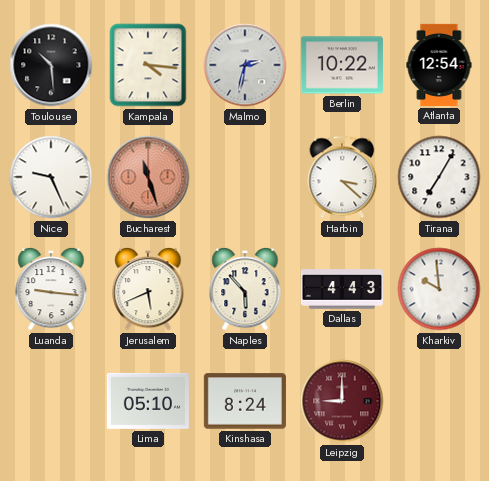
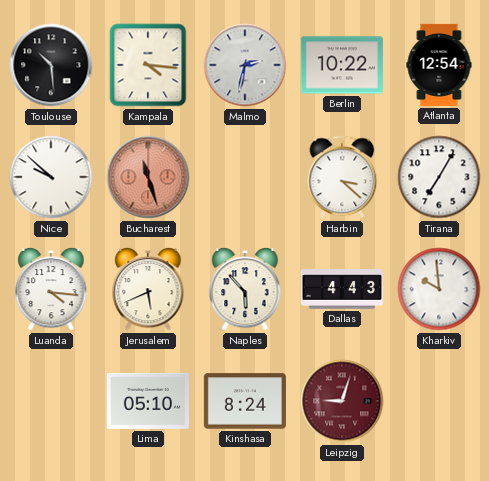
Nice: 9:26 -> 9:52
Luanda: 9:16 -> 4:16
Leipzig: 9:00 -> 9:03
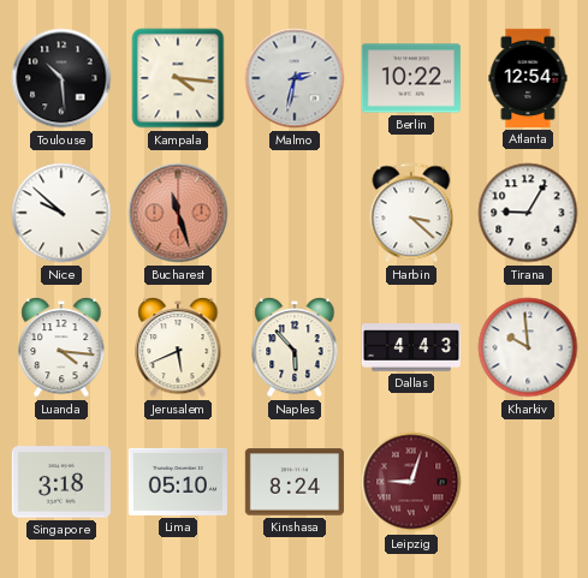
Tirana: 7:05 -> 9:05
Singapore: none -> 3:18
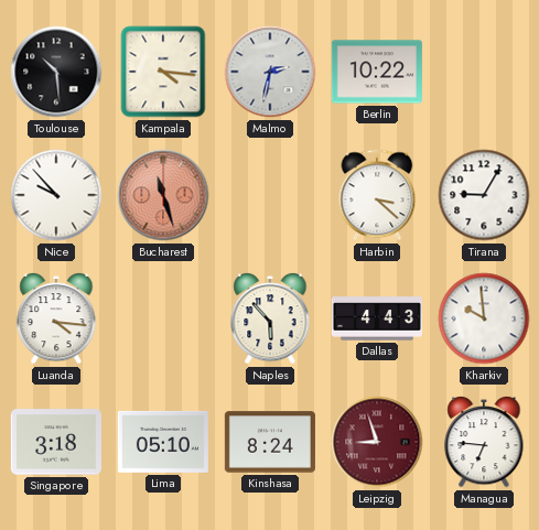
Atlanta: 12:54 -> none
Nice: 9:52 -> 9:53
Jerusalem: 5:41 -> none
Leipzig: 9:03 -> 8:57
Managua: none -> 6:46
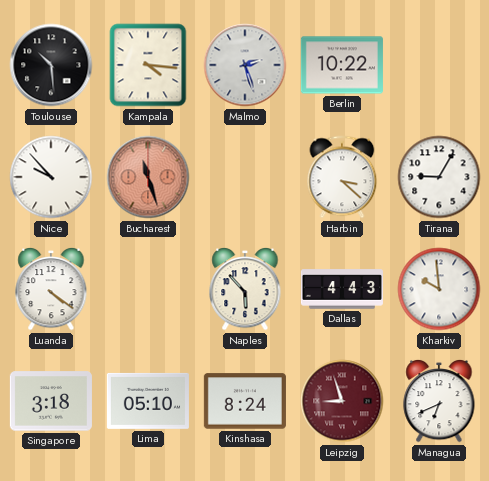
Malmo: 2:32 -> 2:27
Luanda: 4:16 -> 4:21
Managua: 6:46 -> 6:41
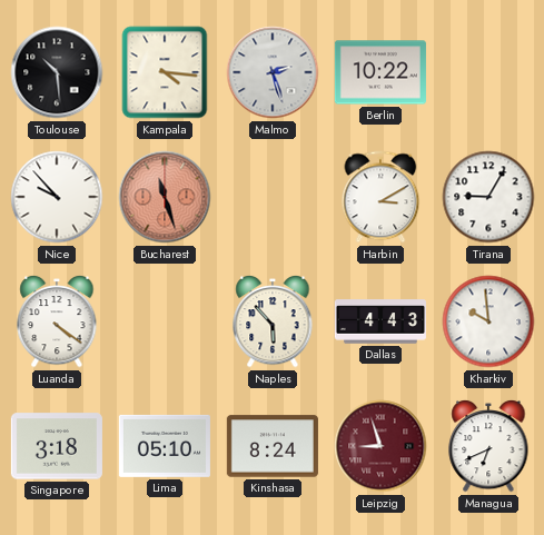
Harbin: 3:22 -> 3:10
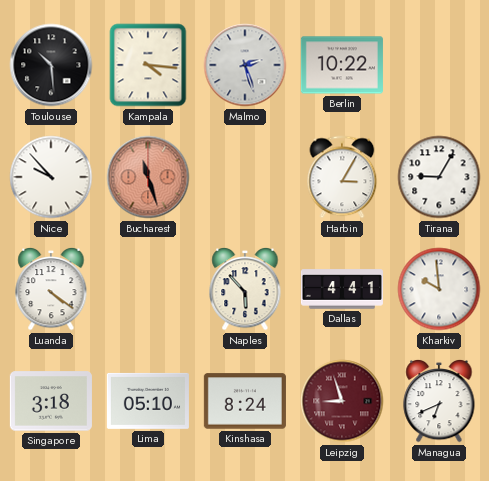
Harbin: 3:10 -> 3:05
Dallas: 4:43 -> 4:41
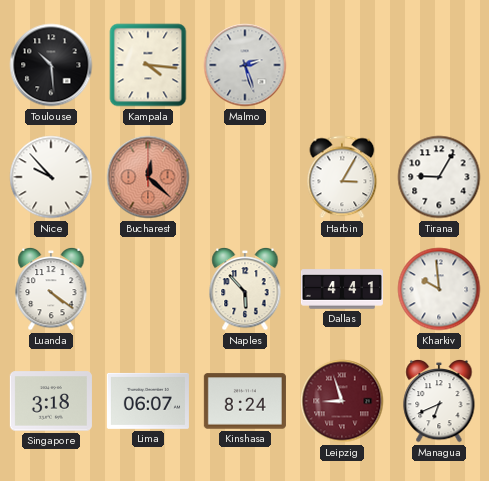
Berlin: 10:22 -> none
Bucharest: 11:27 -> 12:22
Lima: 05:10 -> 06:07
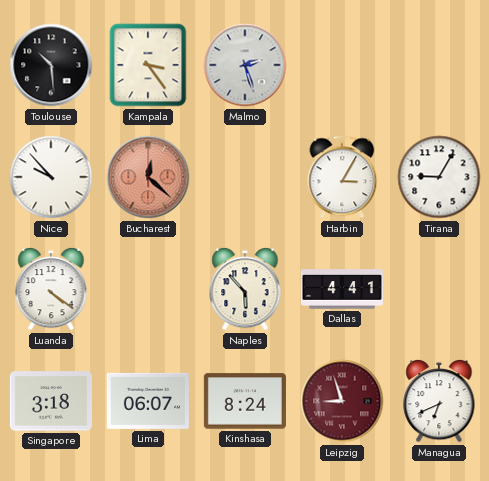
Kampala: 4:16 -> 3:24
Kharkiv: 9:59 -> none
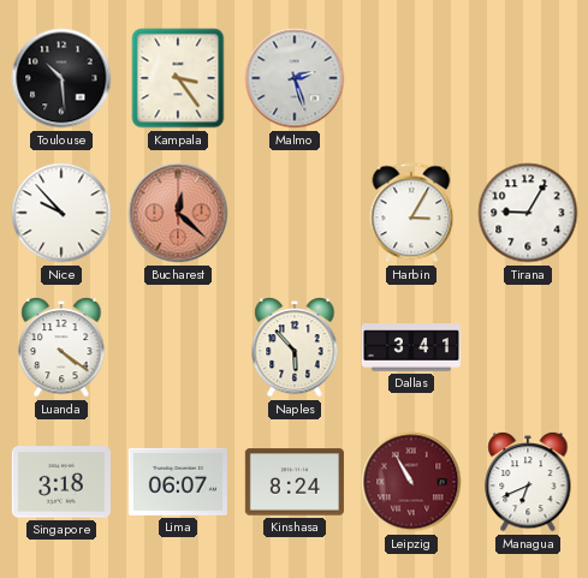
Dallas: 4:41 -> 3:41
Leipzig: 8:57 -> 10:55
